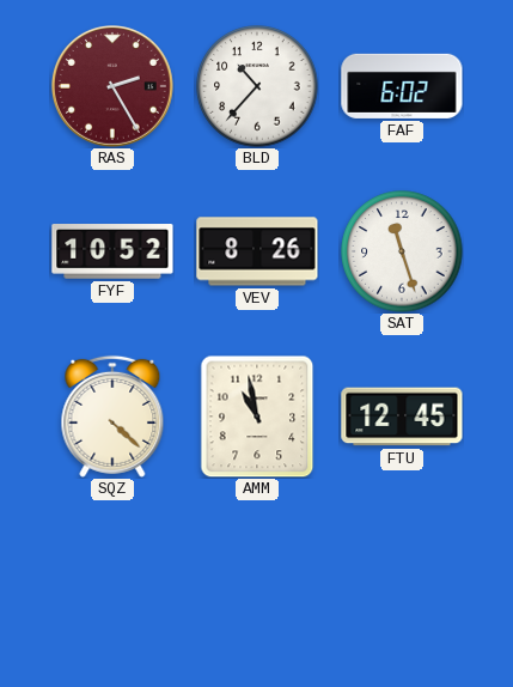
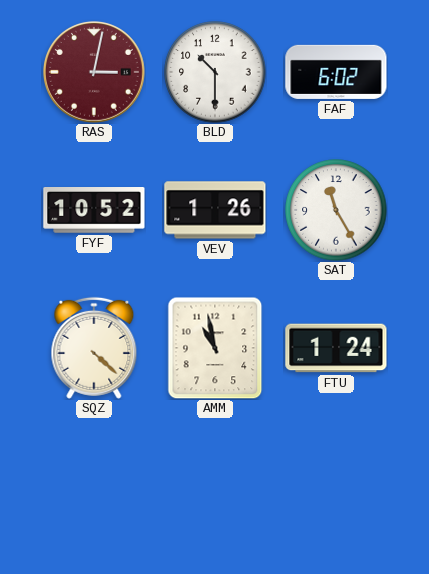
RAS: 2:25 -> 3:02
BLD: 10:37 -> 10:30
VEV: 8:26 -> 1:26
SAT: 11:27 -> 11:25
FTU: 12:45 -> 1:24
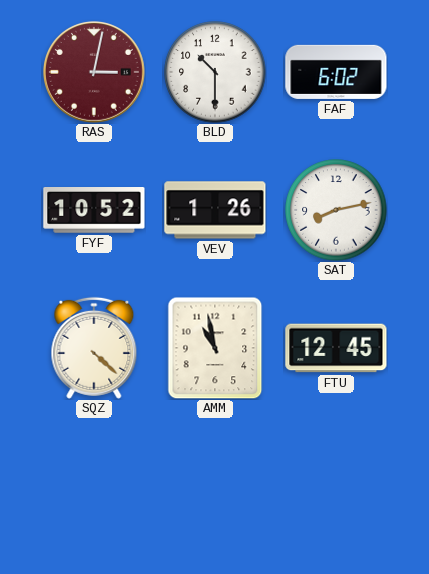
SAT: 11:25 -> 8:13
FTU: 1:24 -> 12:45
